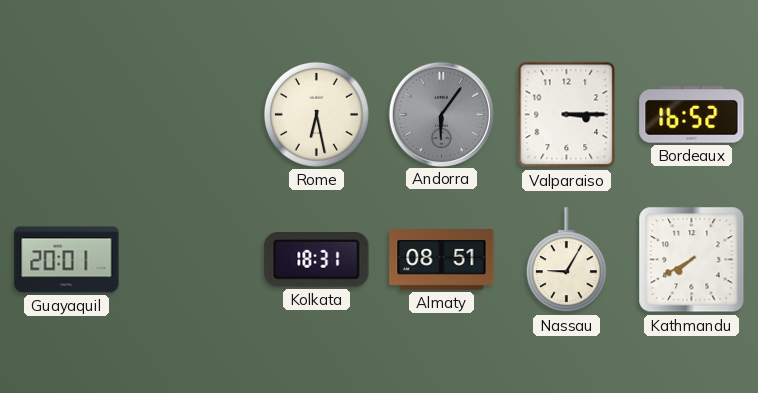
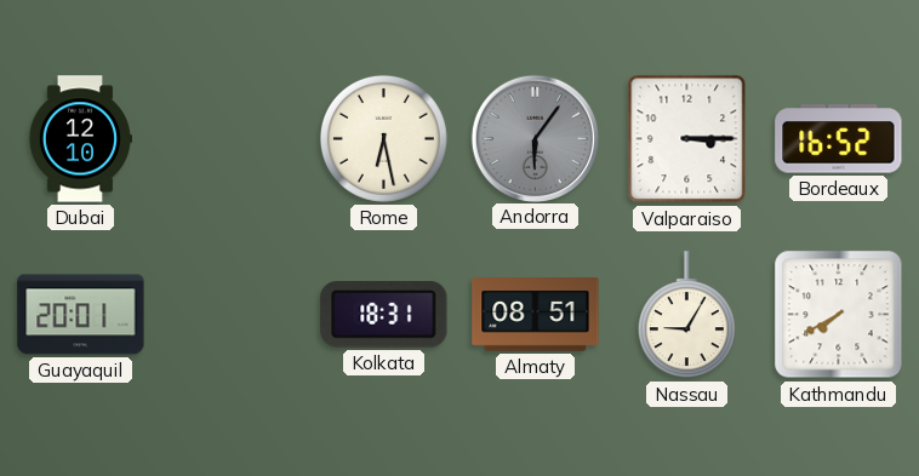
Dubai: none -> 12:10
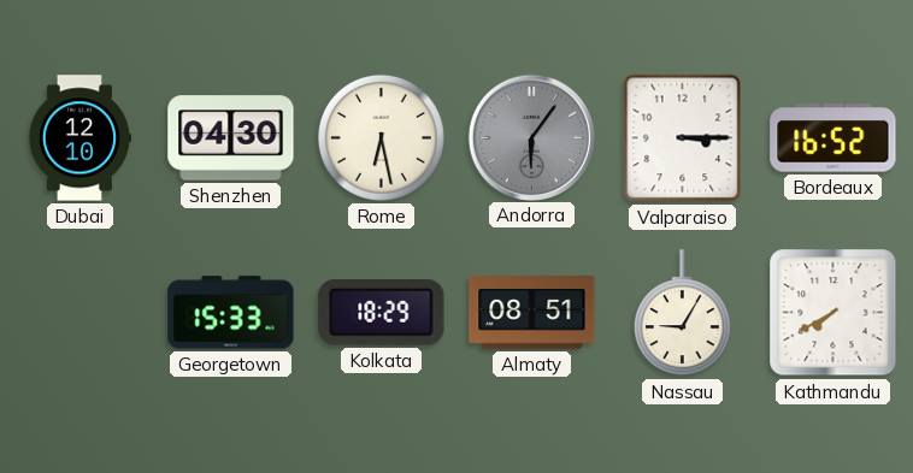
Shenzhen: none -> 04:30
Guayaquil: 20:01 -> none
Georgetown: none -> 15:33
Kolkata: 18:31 -> 18:29
